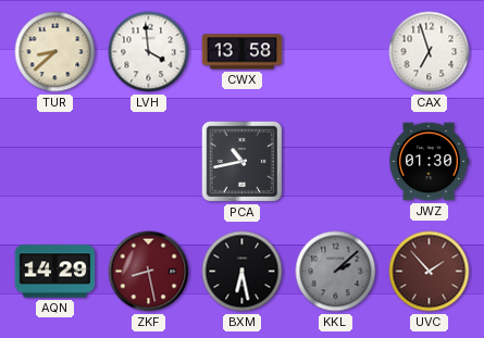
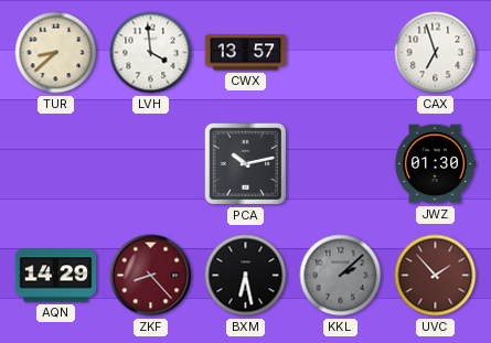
CWX: 13:58 -> 13:57
PCA: 10:43 -> 10:13
ZKF: 8:28 -> 8:23
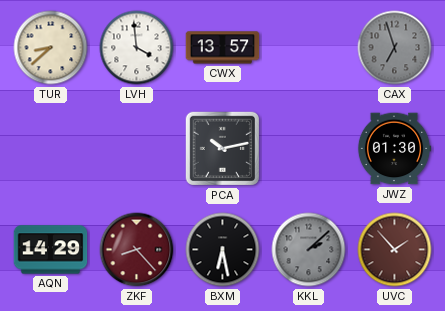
CAX dial: white -> grey
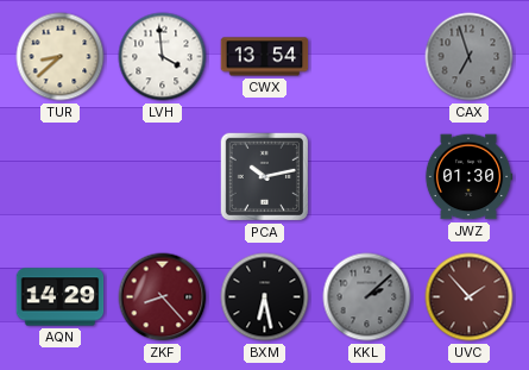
CWX: 13:57 -> 13:54
